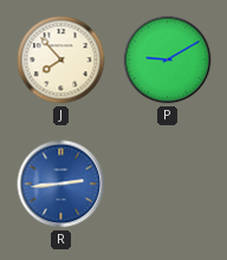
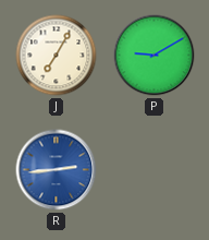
J: 7:53 -> 7:05
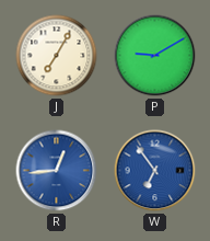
R: 2:44 -> 12:44
W: none -> 6:54
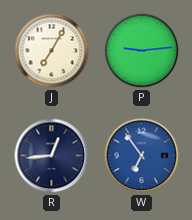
P: 9:10 -> 9:14
R dial: blue -> navy
